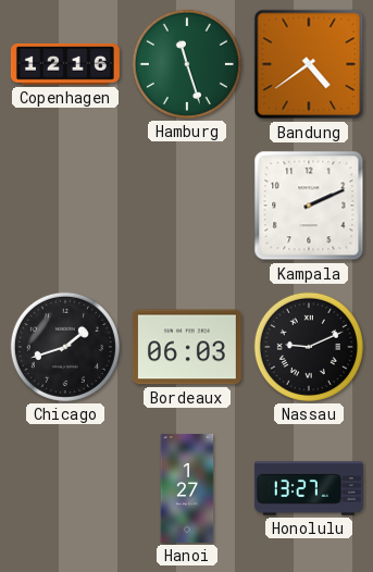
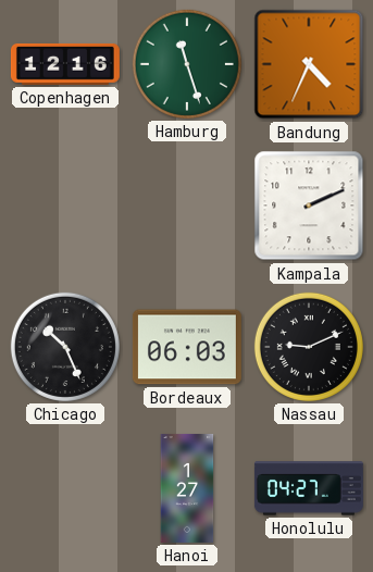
Bandung: 4:39 -> 4:34
Chicago: 1:42 -> 10:26
Honolulu: 13:27 -> 04:27
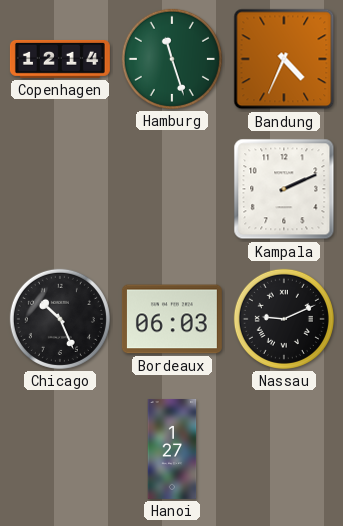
Copenhagen: 12:16 -> 12:14
Honolulu: 04:27 -> none
